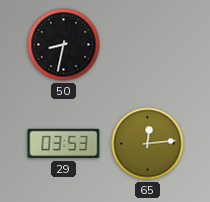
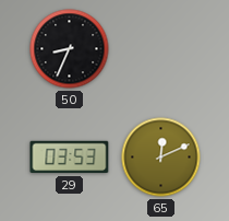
50: 8:32 -> 8:34
65: 12:14 -> 12:11
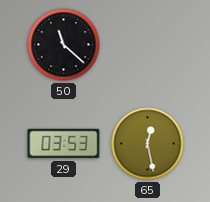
50: 8:34 -> 11:22
65: 12:11 -> 12:28
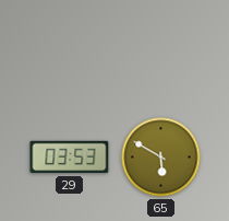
50: 11:22 -> none
65: 12:28 -> 5:50
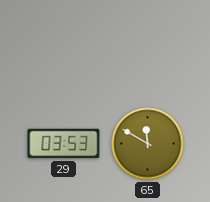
65: 5:50 -> 11:50
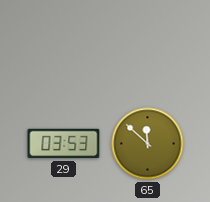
65: 11:50 -> 11:52
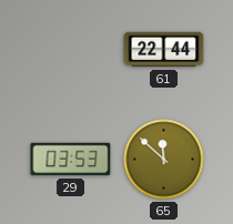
61: none -> 22:44
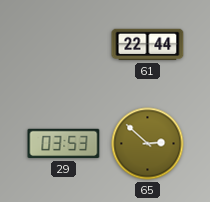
65: 11:52 -> 2:52
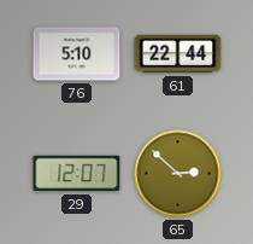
76: none -> 5:10
29: 03:53 -> 12:07
